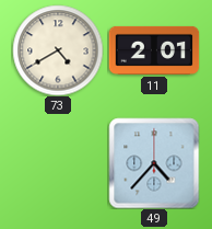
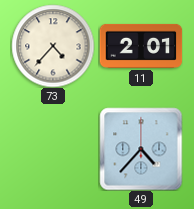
73: 4:40 -> 4:37
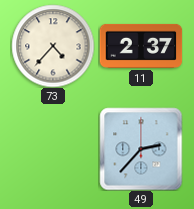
11: 2:01 -> 2:37
49: 4:37 -> 2:37
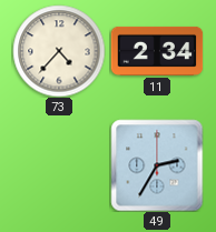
11: 2:37 -> 2:34
49: 2:37 -> 2:35
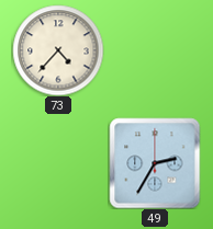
11: 2:34 -> none
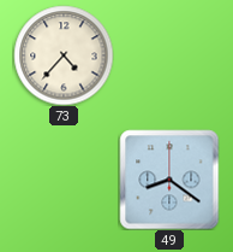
49: 2:35 -> 8:21
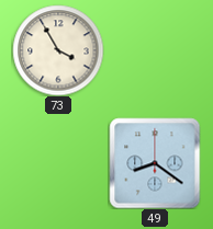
73: 4:37 -> 3:55
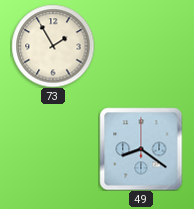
73: 3:55 -> 1:55
